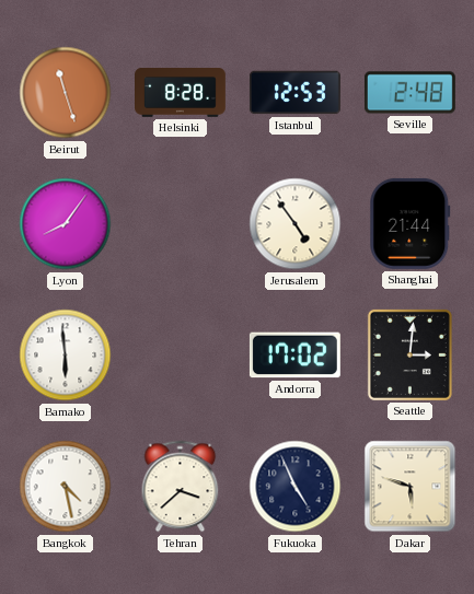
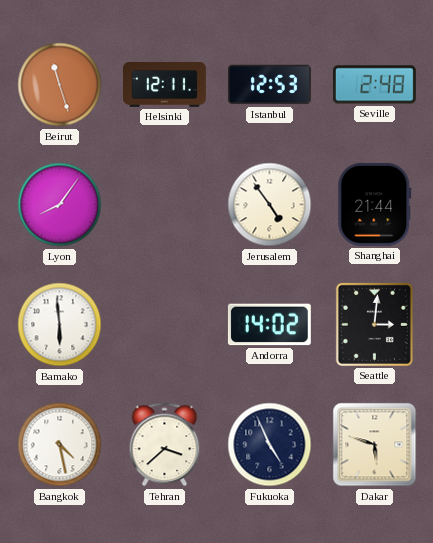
Helsinki: 8:28 -> 12:11
Andorra: 17:02 -> 14:02
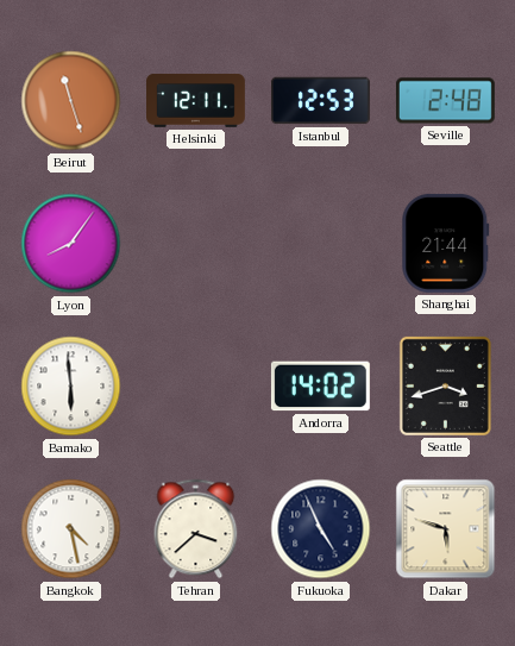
Jerusalem: 4:54 -> none
Seattle: 3:01 -> 3:42
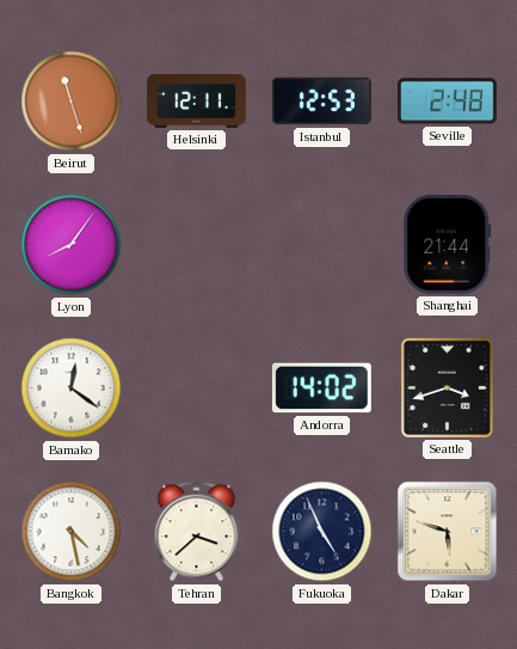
Bamako: 5:59 -> 12:21
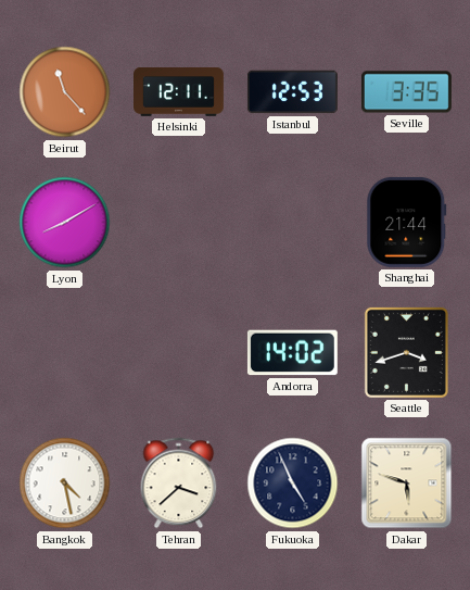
Beirut: 11:27 -> 11:23
Seville: 2:48 -> 3:35
Lyon: 8:06 -> 8:10
Bamako: 12:21 -> none
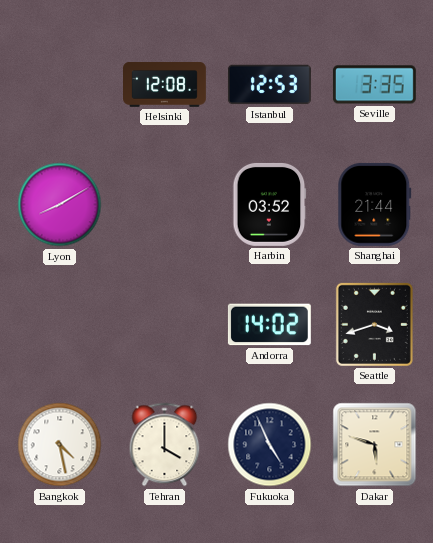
Beirut: 11:23 -> none
Helsinki: 12:11 -> 12:08
Harbin: none -> 03:52
Tehran: 3:38 -> 4:00
